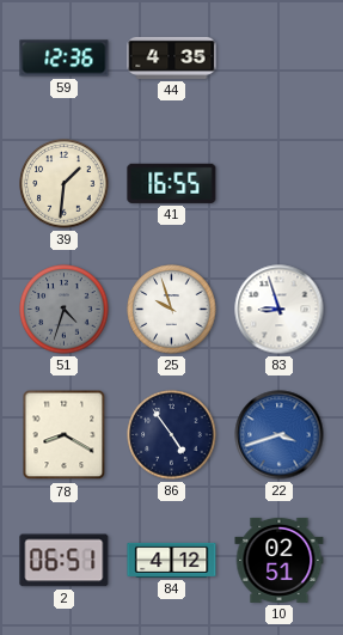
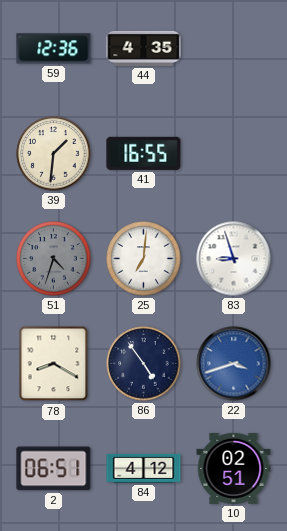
25: 9:57 -> 7:01
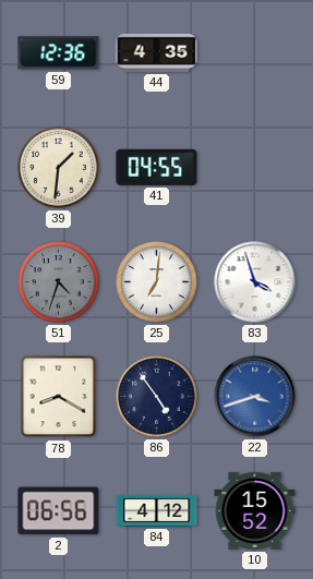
41: 16:55 -> 04:55
83: 8:57 -> 3:57
2: 06:51 -> 06:56
10: 02:51 -> 15:52
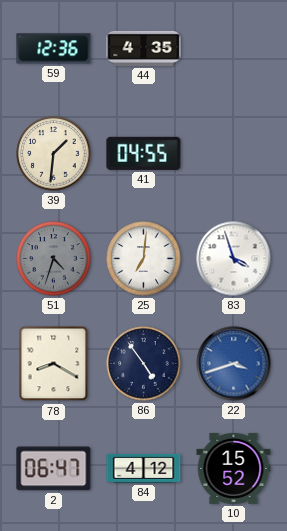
2: 06:56 -> 06:47
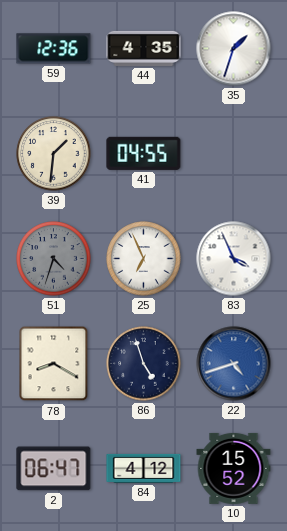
35: none -> 1:33
25: 7:01 -> 6:56
83: 3:57 -> 3:56
86: 4:54 -> 4:57
22: 3:42 -> 4:42
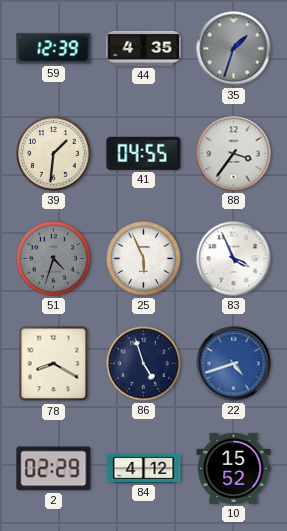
59: 12:36 -> 12:39
35 dial: white -> grey
88: none -> 3:36
25: 6:56 -> 5:56
2: 06:47 -> 02:29
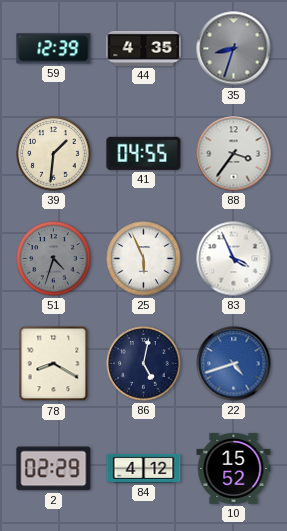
35: 1:33 -> 8:33
86: 4:57 -> 5:02
